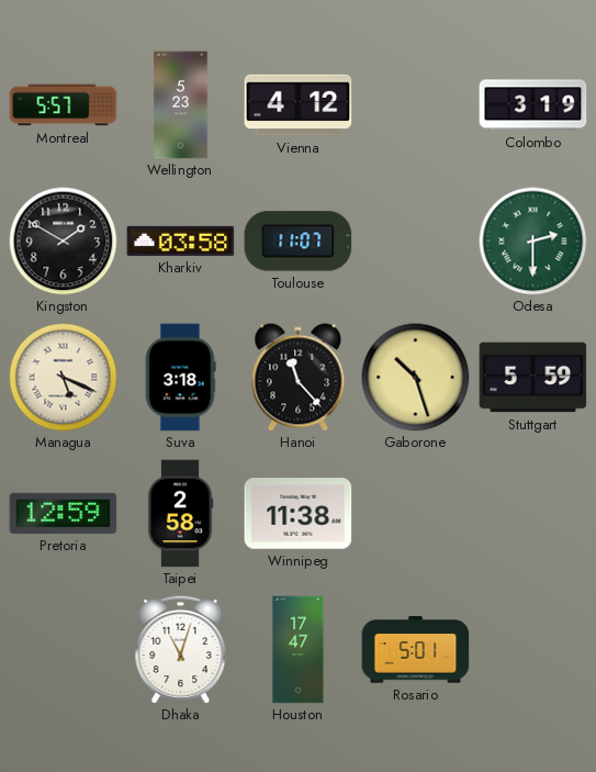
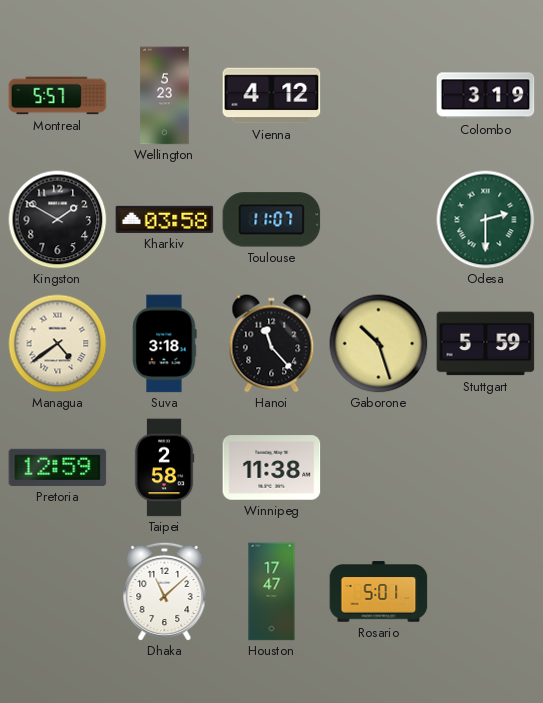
Managua: 5:19 -> 4:39
Dhaka: 11:03 -> 11:08
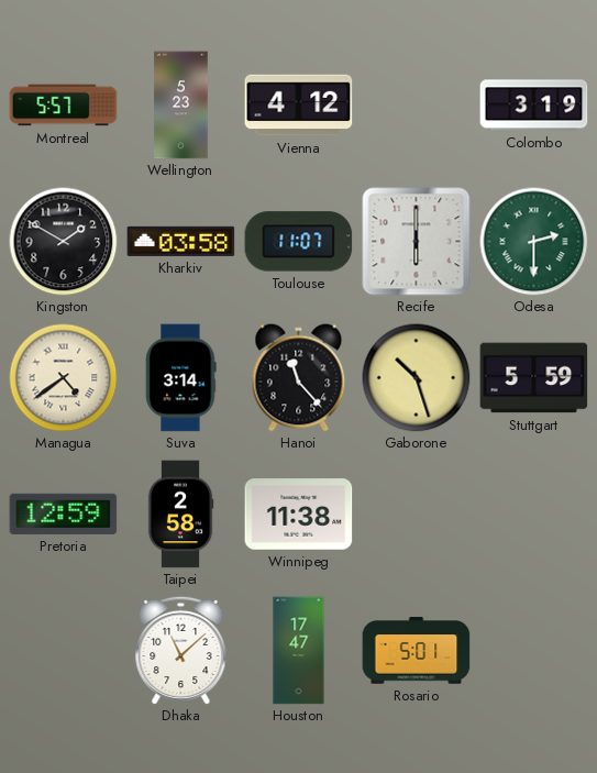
Recife: none -> 6:00
Suva: 3:18 -> 3:14
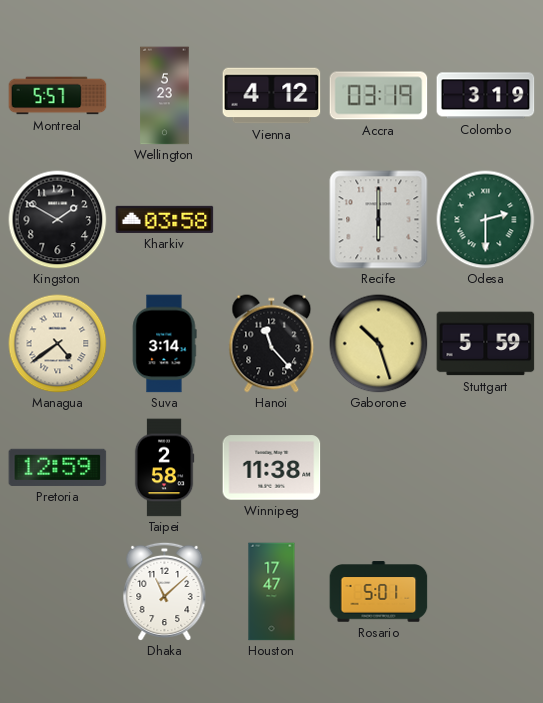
Accra: none -> 03:19
Toulouse: 11:07 -> none
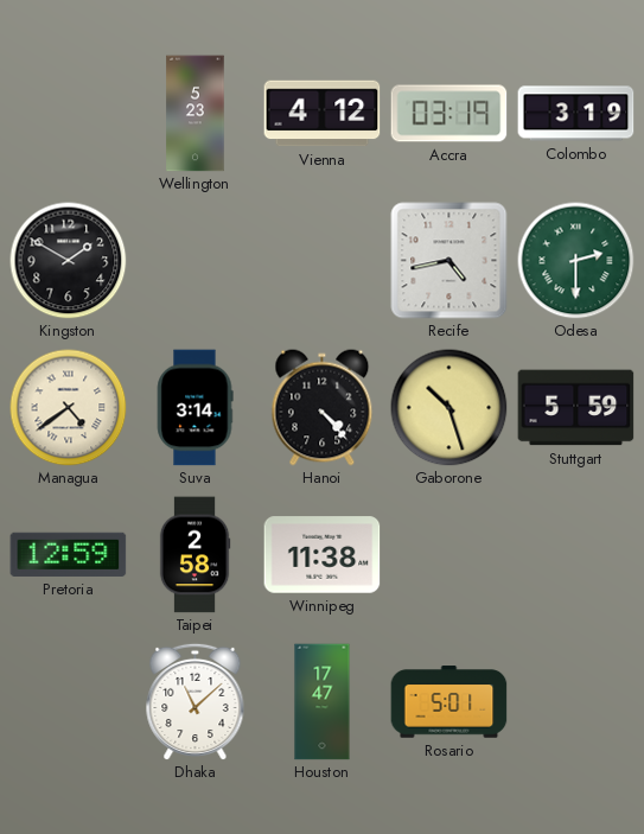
Montreal: 5:57 -> none
Kharkiv: 03:58 -> none
Recife: 6:00 -> 4:43
Hanoi: 11:23 -> 4:23
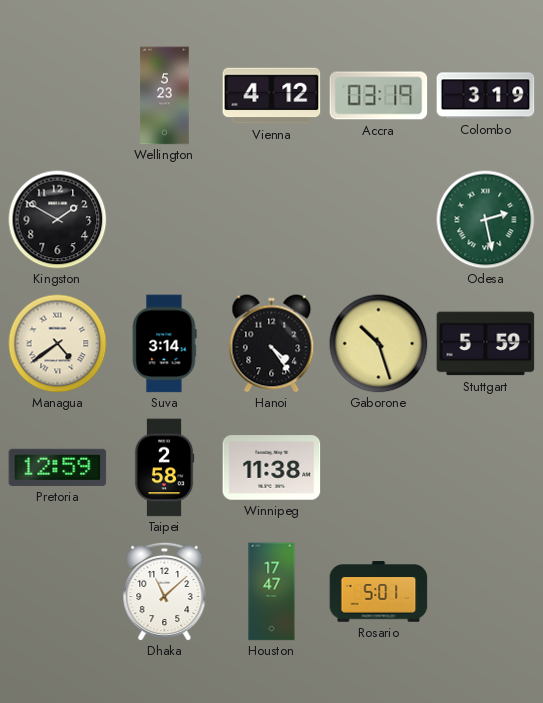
Recife: 4:43 -> none
Odesa: 2:30 -> 2:28
Hanoi: 4:23 -> 4:24
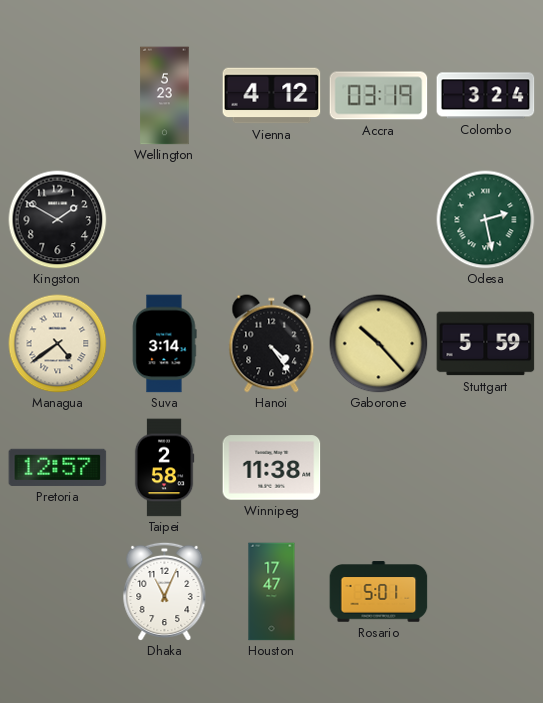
Colombo: 3:19 -> 3:24
Gaborone: 10:27 -> 10:23
Pretoria: 12:59 -> 12:57
Dhaka: 11:08 -> 11:04
